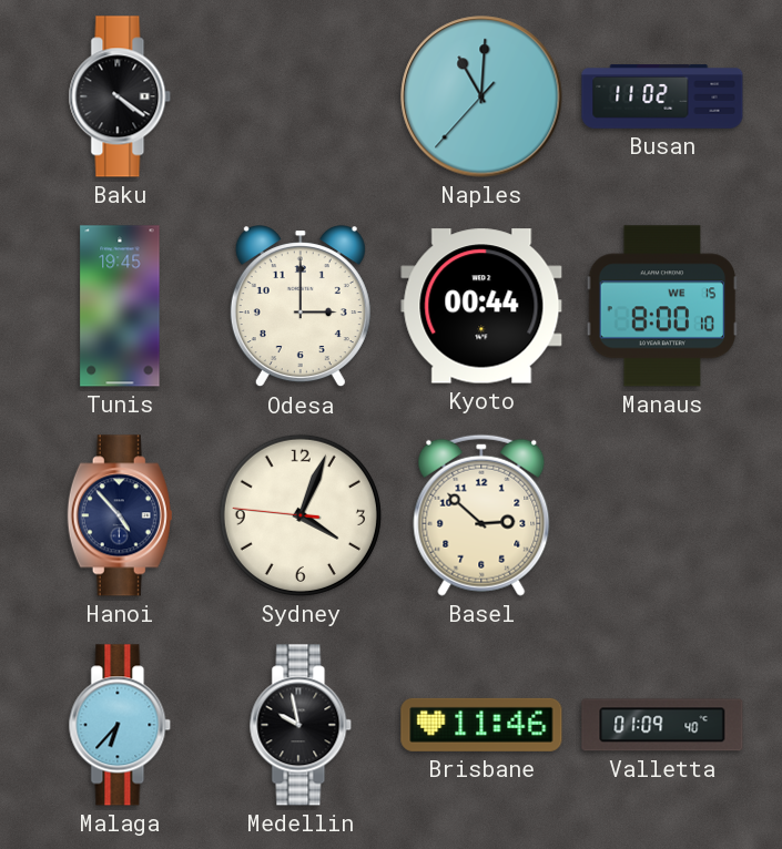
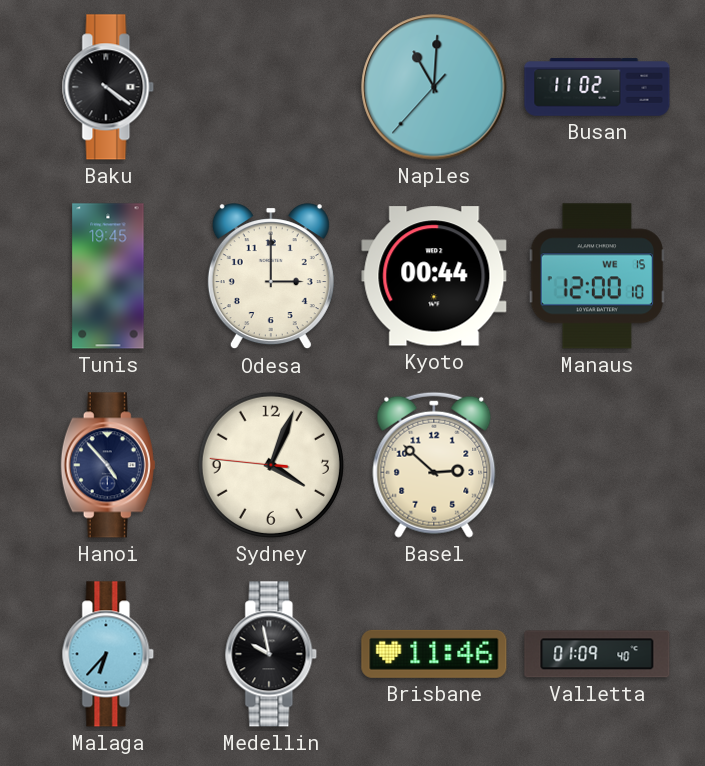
Manaus: 8:00 -> 12:00
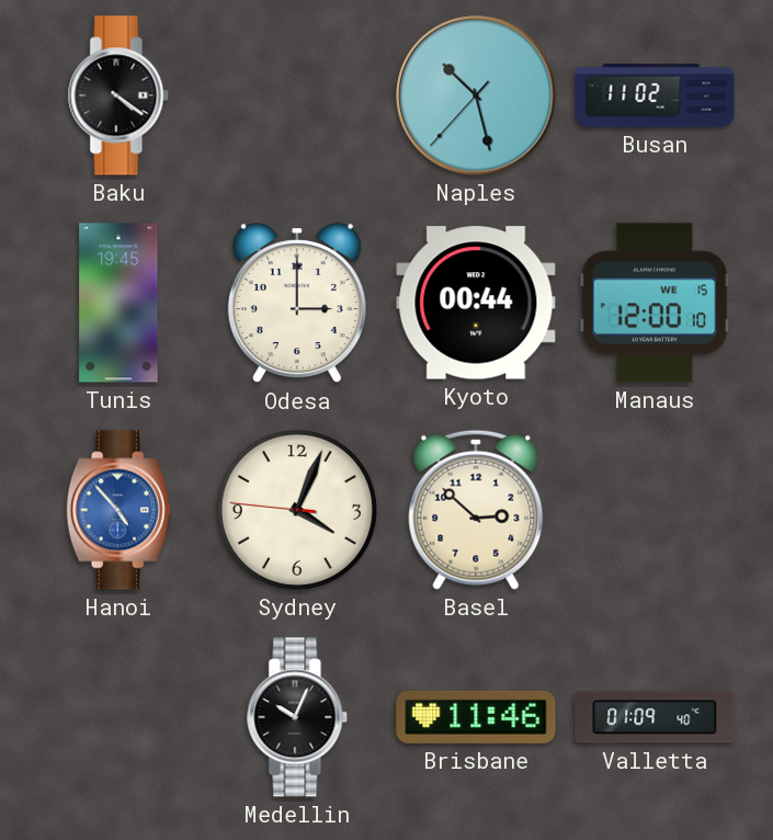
Naples: 11:00 -> 10:27
Hanoi dial: navy -> blue
Malaga: 6:37 -> none
Medellin: 9:58 -> 10:04
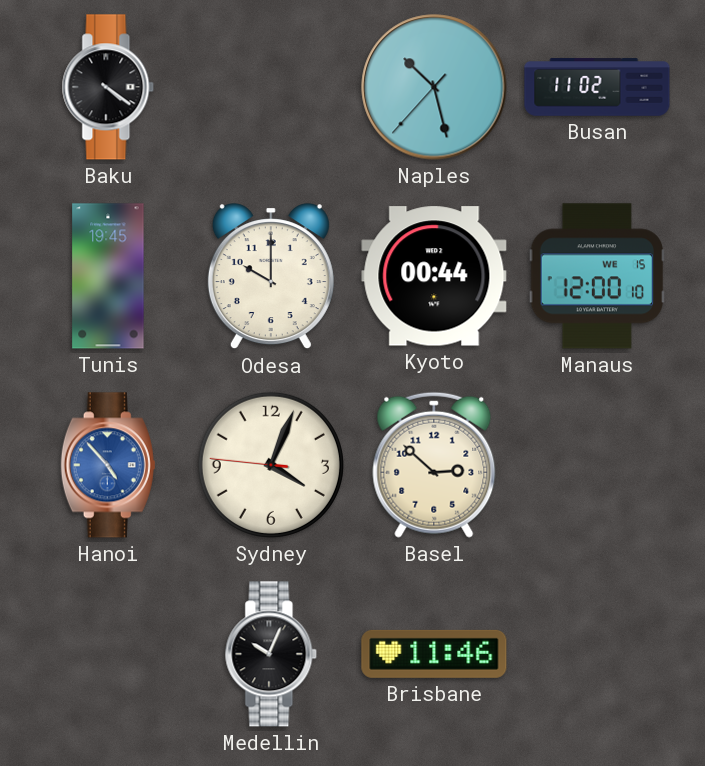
Odesa: 3:00 -> 10:00
Valletta: 01:09 -> none
